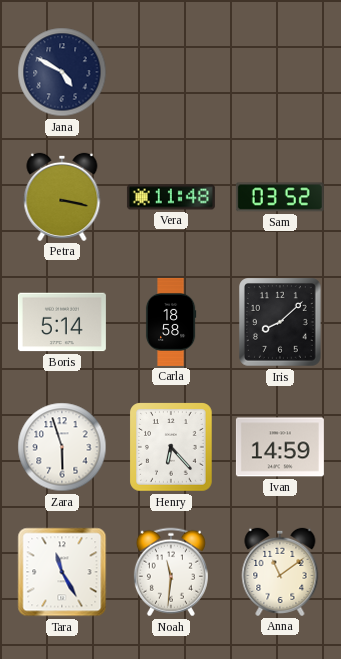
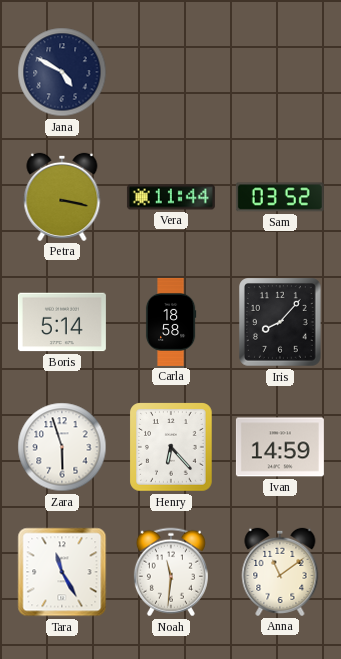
Vera: 11:48 -> 11:44
Iris: 8:08 -> 8:07
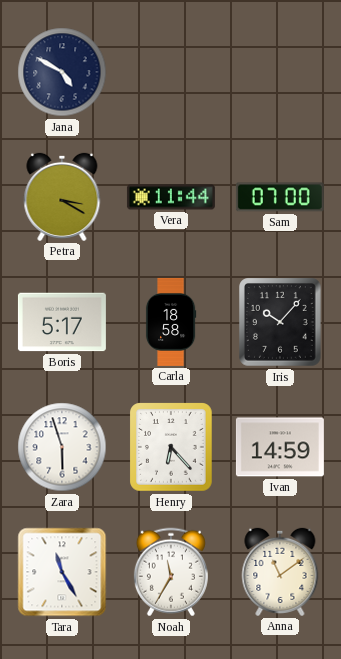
Petra: 3:17 -> 3:20
Sam: 03:52 -> 07:00
Boris: 5:14 -> 5:17
Iris: 8:07 -> 10:07
Noah: 11:31 -> 11:35
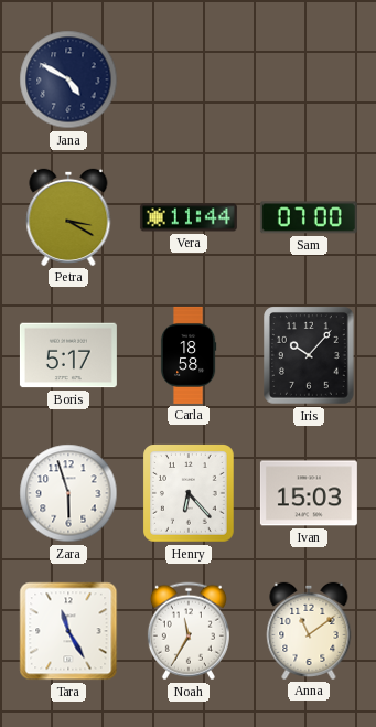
Ivan: 14:59 -> 15:03
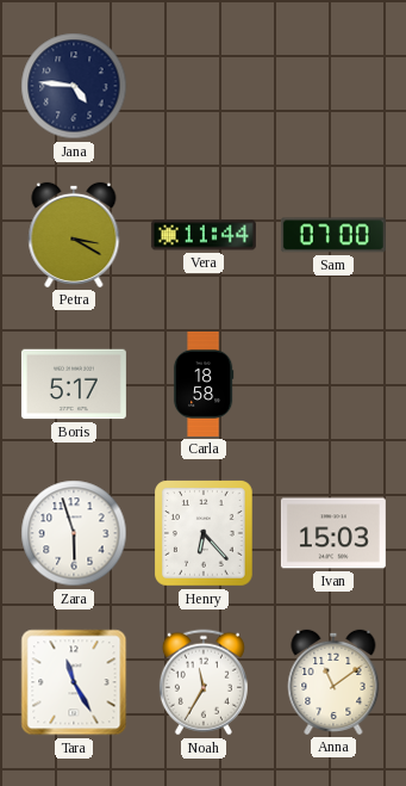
Jana: 4:50 -> 4:46
Iris: 10:07 -> none
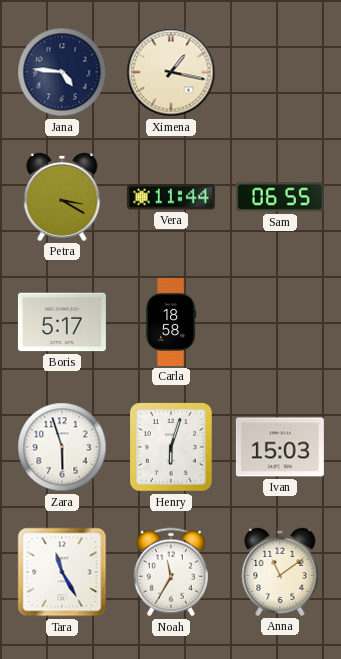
Ximena: none -> 1:17
Sam: 07:00 -> 06:55
Henry: 6:23 -> 6:03
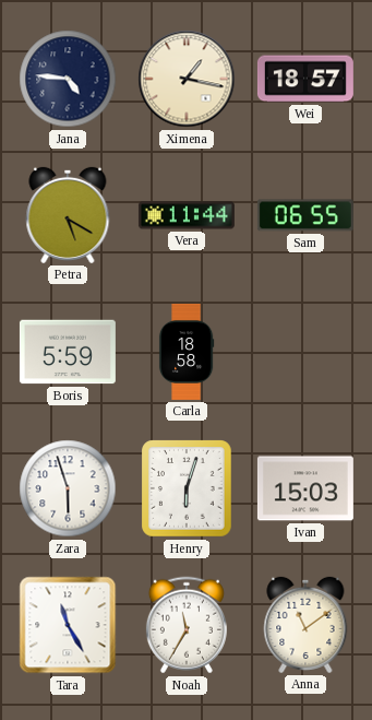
Wei: none -> 18:57
Petra: 3:20 -> 5:20
Boris: 5:17 -> 5:59
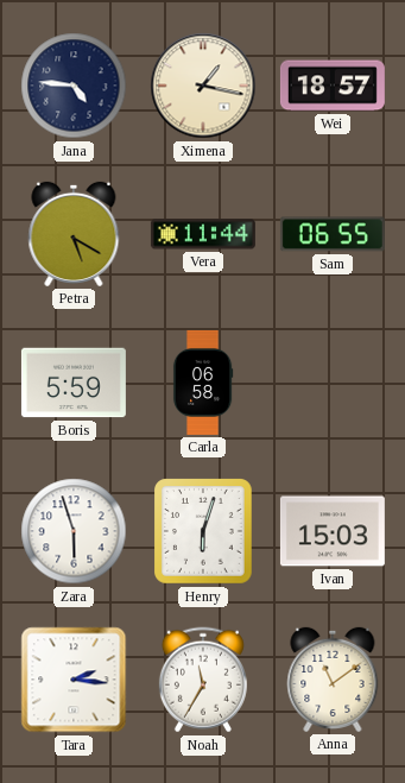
Carla: 18:58 -> 06:58
Tara: 11:25 -> 2:16
